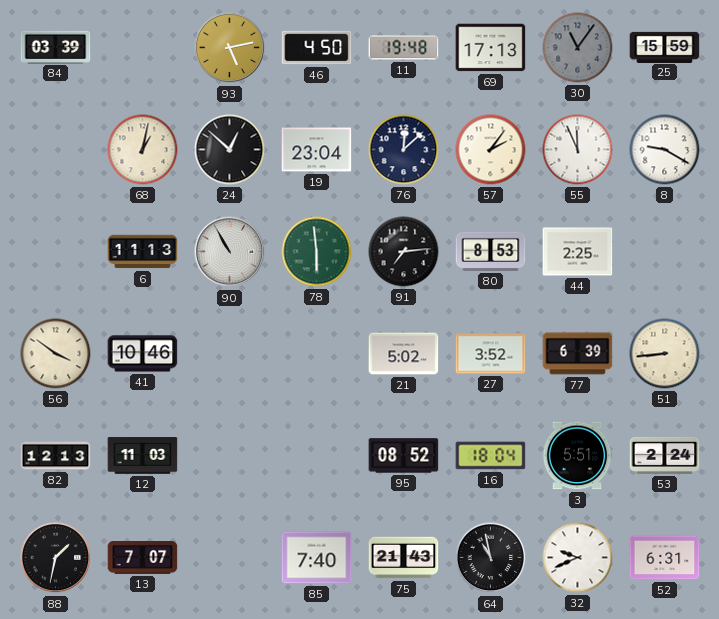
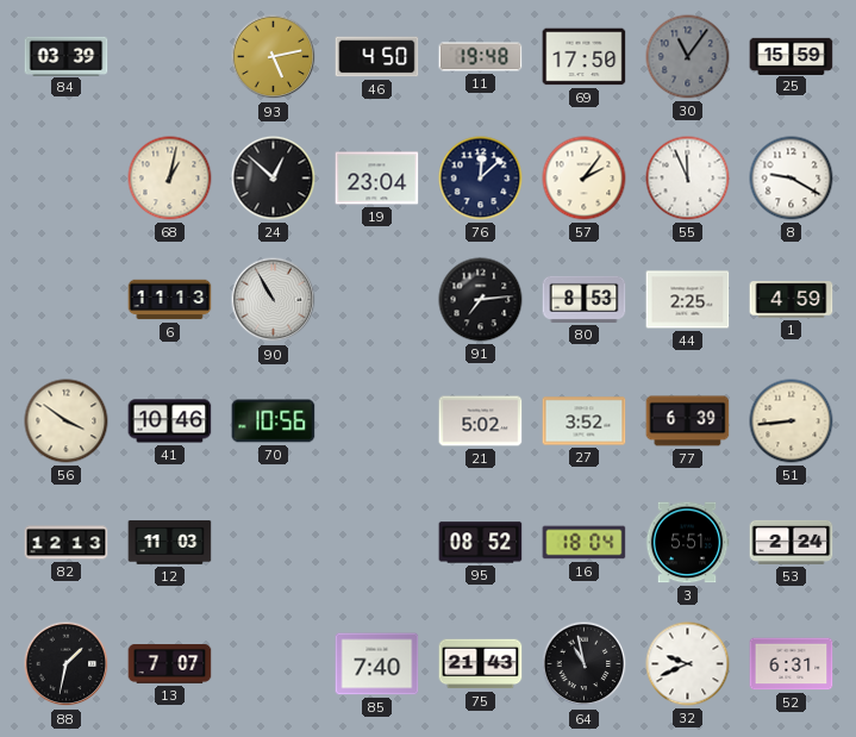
69: 17:13 -> 17:50
78: 5:59 -> none
1: none -> 4:59
70: none -> 10:56
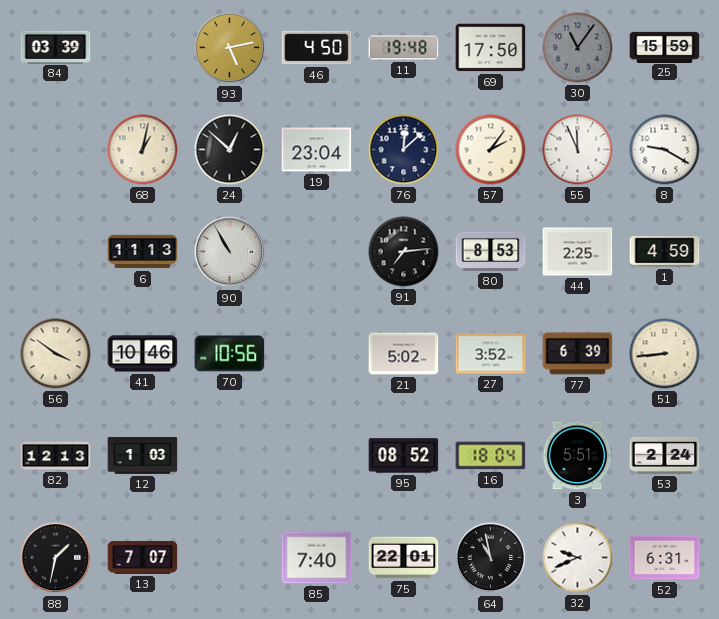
12: 11:03 -> 1:03
75: 21:43 -> 22:01
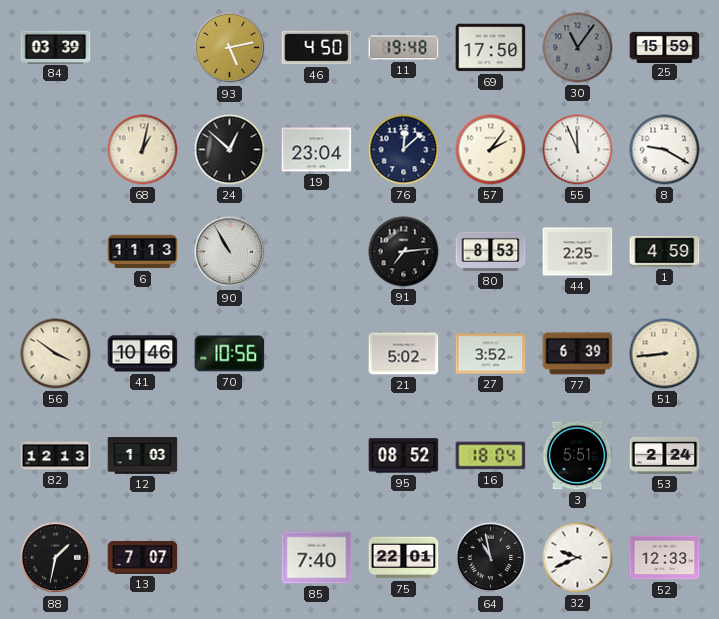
52: 6:31 -> 12:33
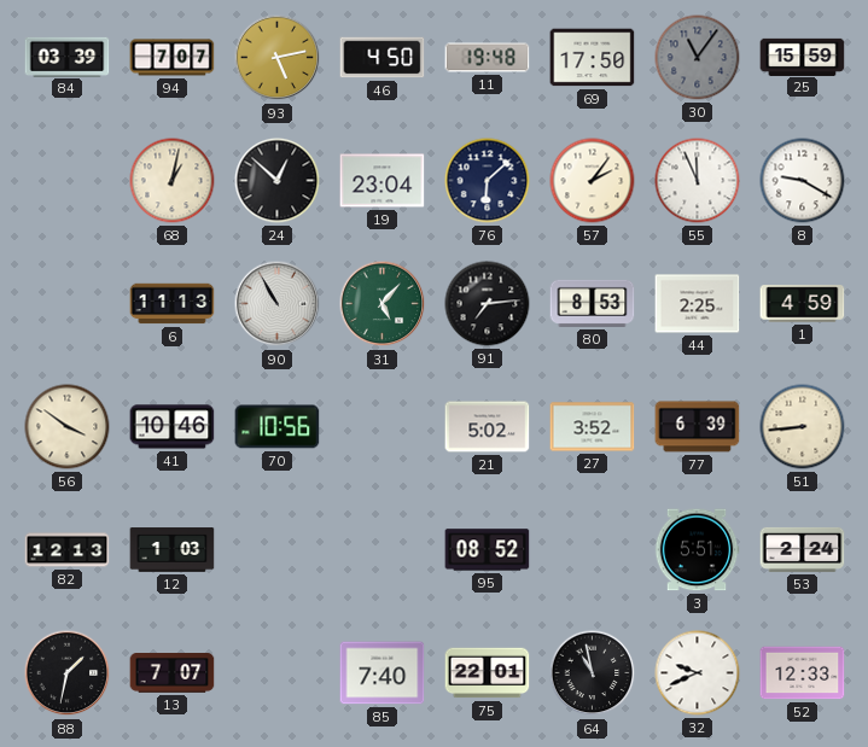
94: none -> 7:07
76: 12:08 -> 6:08
31: none -> 5:07
16: 18:04 -> none
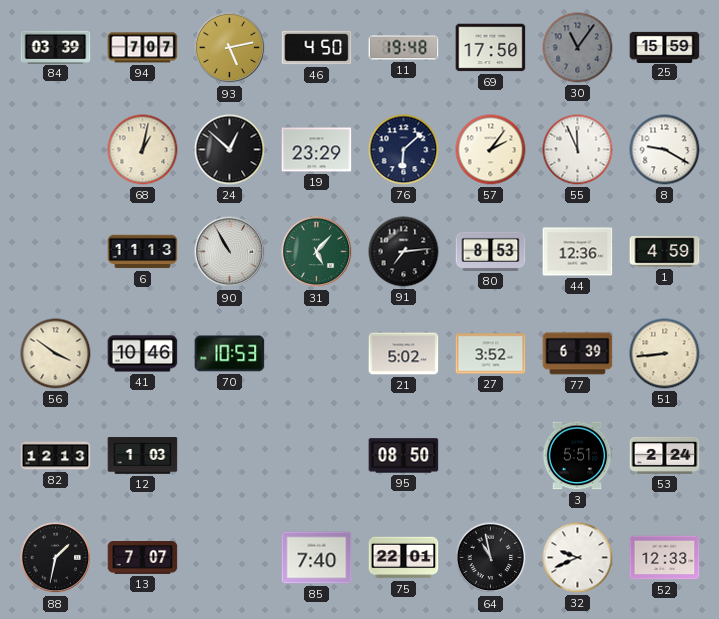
19: 23:04 -> 23:29
44: 2:25 -> 12:36
70: 10:56 -> 10:53
95: 08:52 -> 08:50
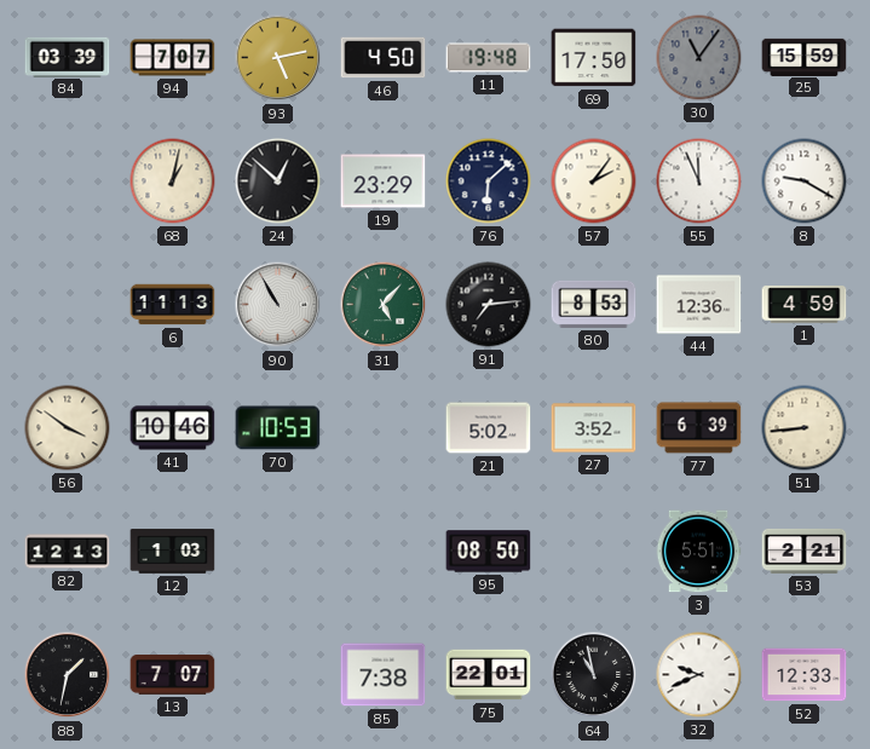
53: 2:24 -> 2:21
85: 7:40 -> 7:38
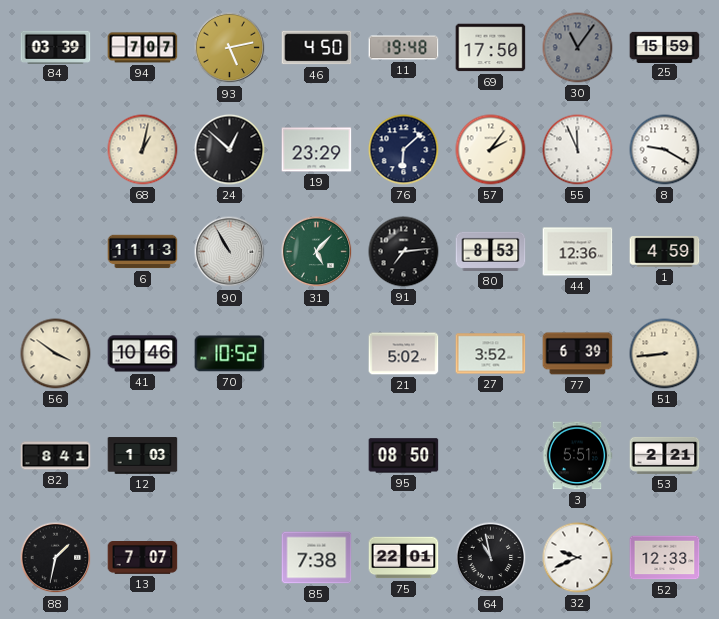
70: 10:53 -> 10:52
82: 12:13 -> 8:41
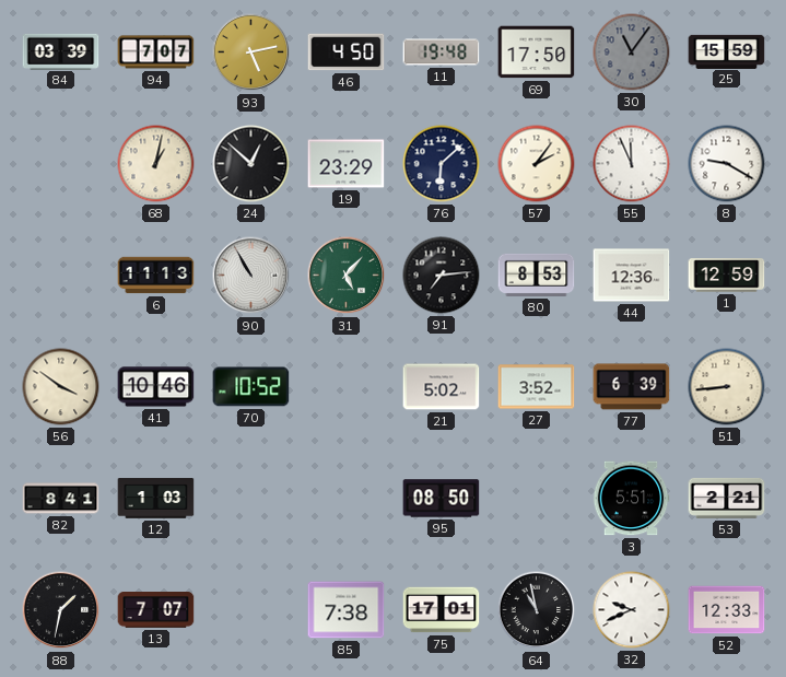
1: 4:59 -> 12:59
75: 22:01 -> 17:01
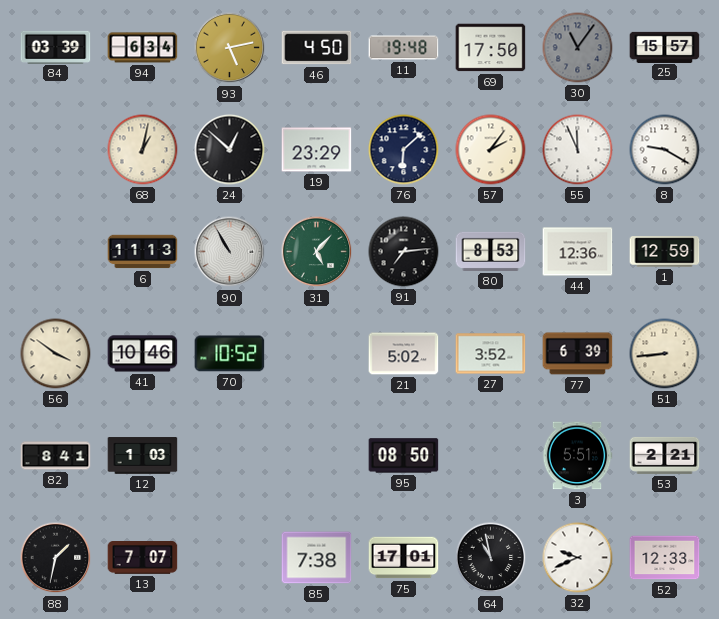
94: 7:07 -> 6:34
25: 15:59 -> 15:57
